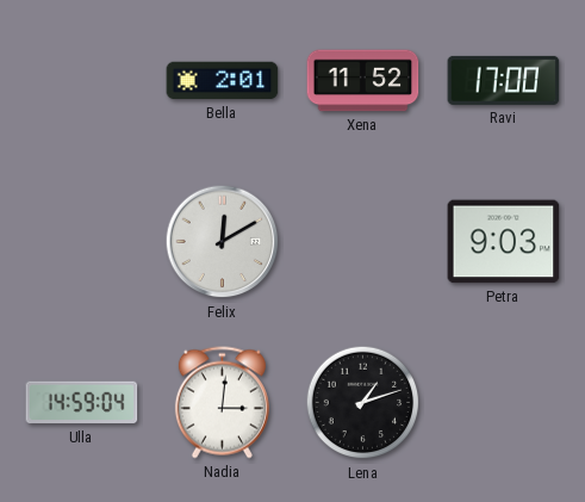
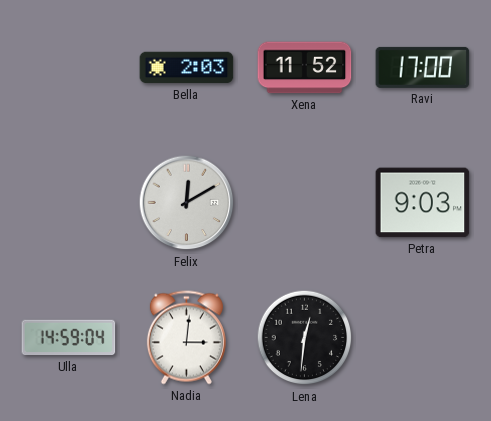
Bella: 2:01 -> 2:03
Lena: 1:12 -> 12:31
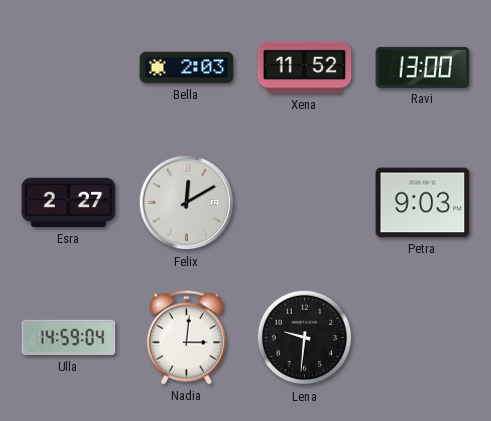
Ravi: 17:00 -> 13:00
Esra: none -> 2:27
Lena: 12:31 -> 9:31
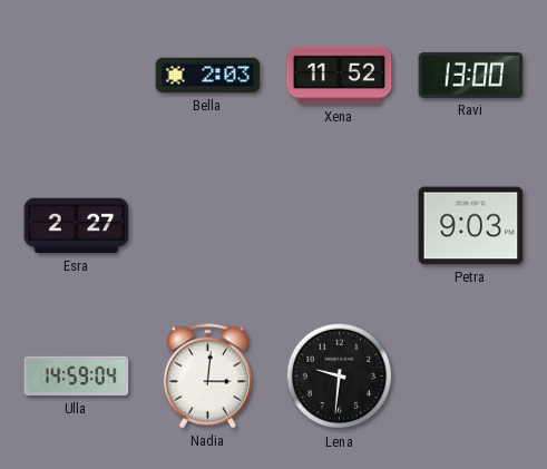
Felix: 12:10 -> none
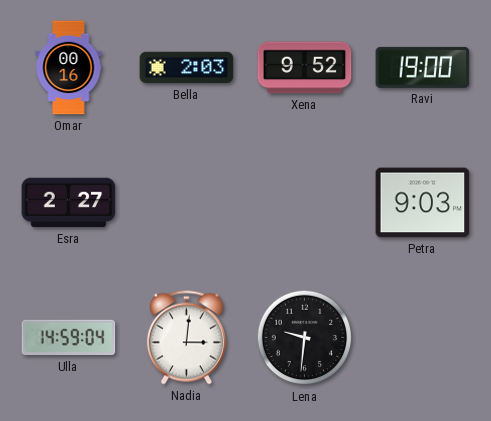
Omar: none -> 00:16
Xena: 11:52 -> 9:52
Ravi: 13:00 -> 19:00
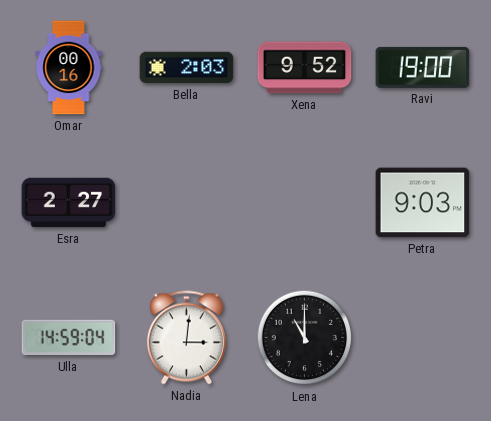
Lena: 9:31 -> 11:00
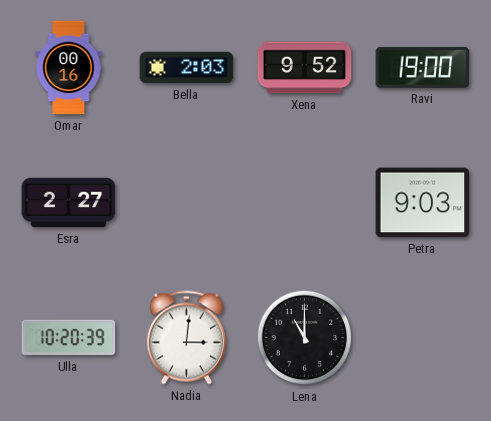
Ulla: 14:59 -> 10:20
